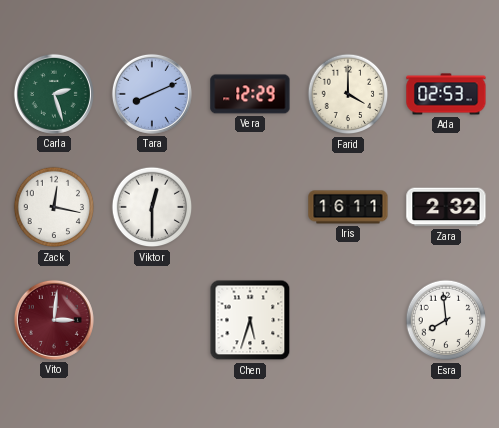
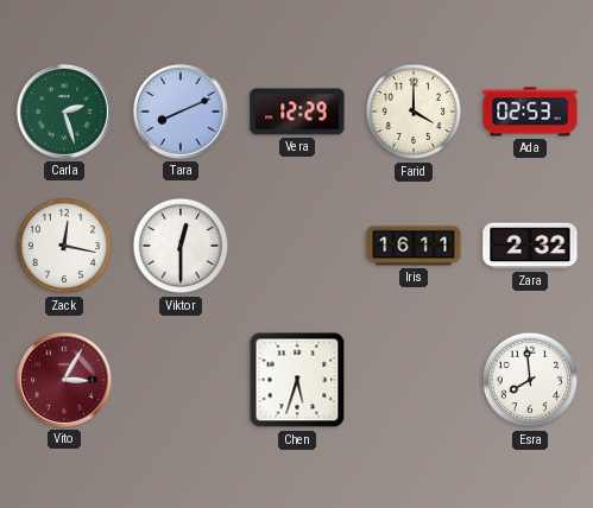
Vito: 3:01 -> 3:05
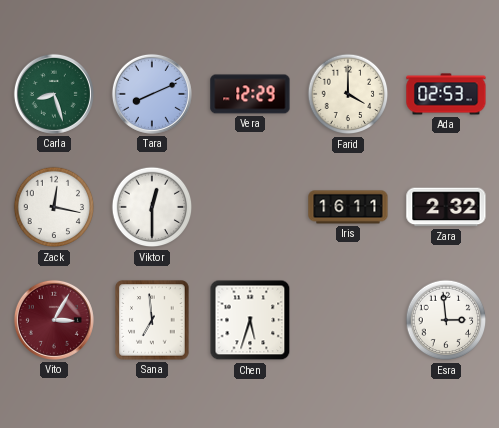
Carla: 2:27 -> 8:27
Sana: none -> 6:59
Esra: 7:59 -> 2:59
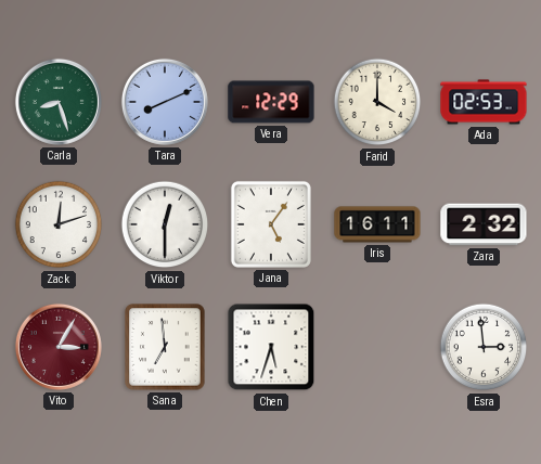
Zack: 12:17 -> 12:12
Jana: none -> 5:06
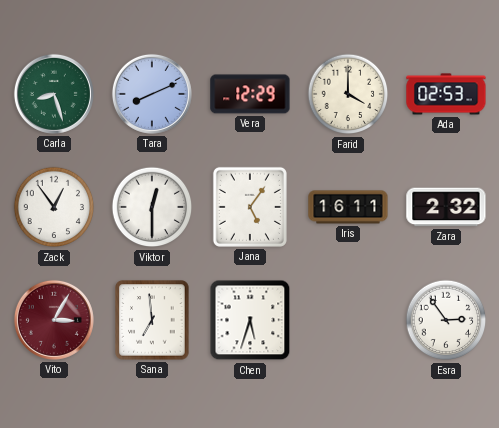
Zack: 12:12 -> 12:54
Esra: 2:59 -> 2:54
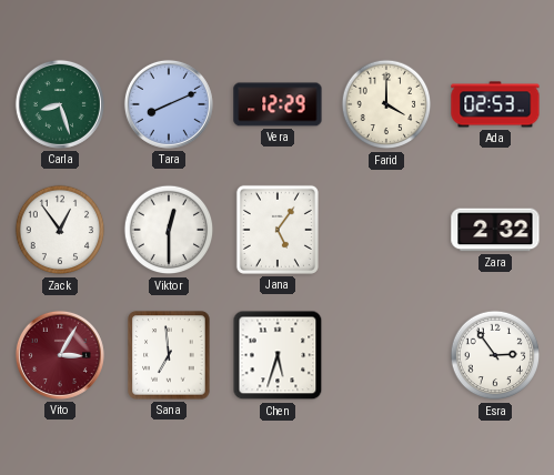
Iris: 16:11 -> none
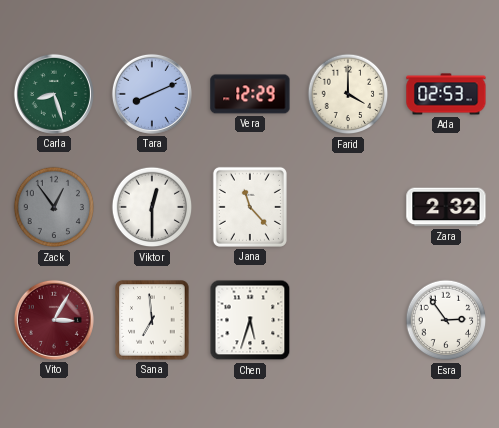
Zack dial: white -> grey
Jana: 5:06 -> 11:23
